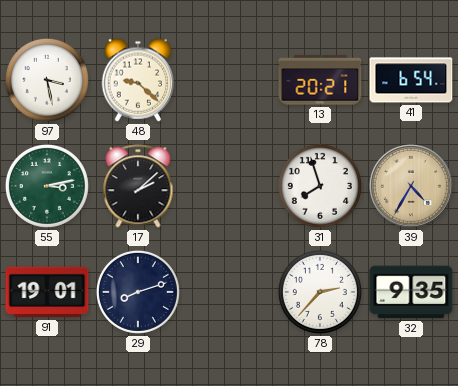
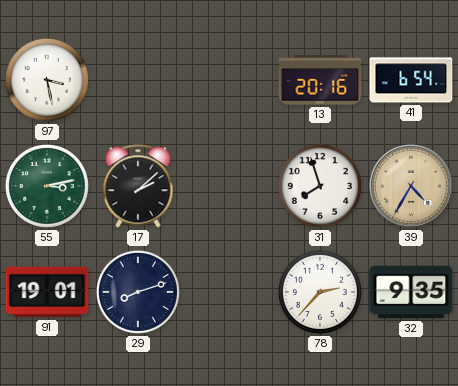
48: 9:22 -> none
13: 20:21 -> 20:16
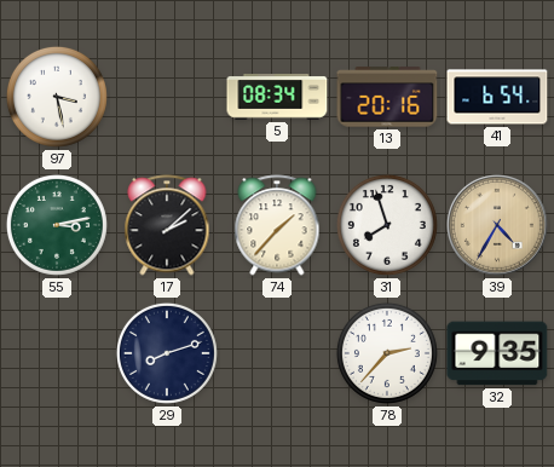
5: none -> 08:34
74: none -> 1:37
91: 19:01 -> none
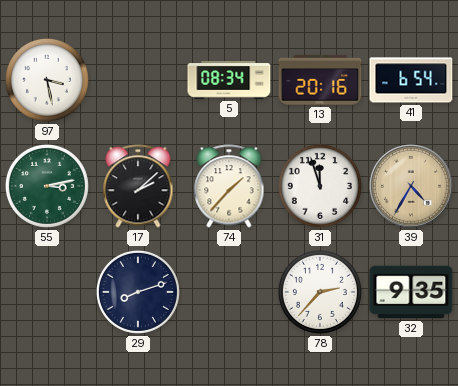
31: 7:57 -> 11:57
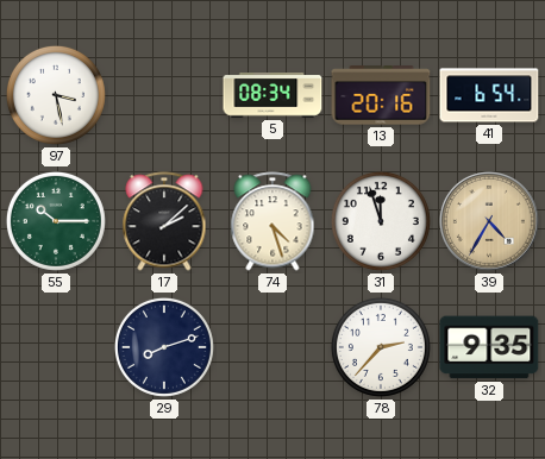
55: 3:13 -> 10:15
74: 1:37 -> 4:27
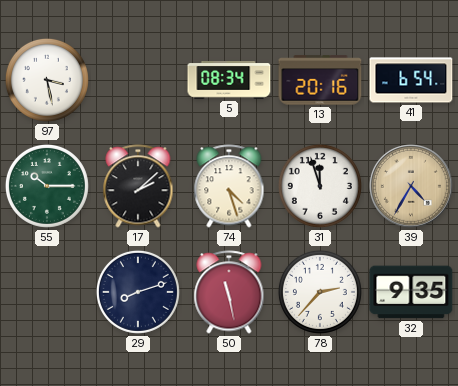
50: none -> 11:28
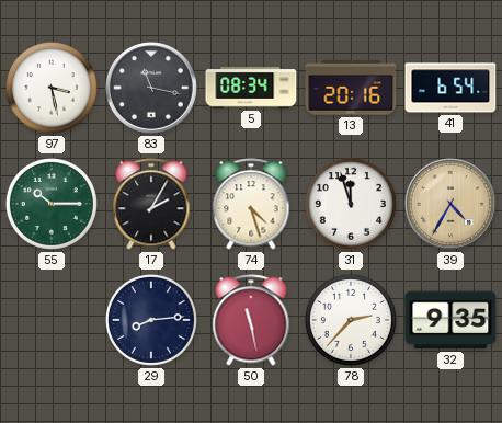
83: none -> 11:17
17: 2:08 -> 2:05
29: 8:12 -> 8:14
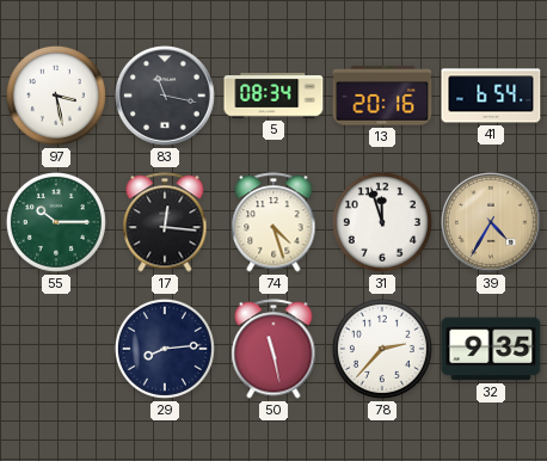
17: 2:05 -> 12:16
